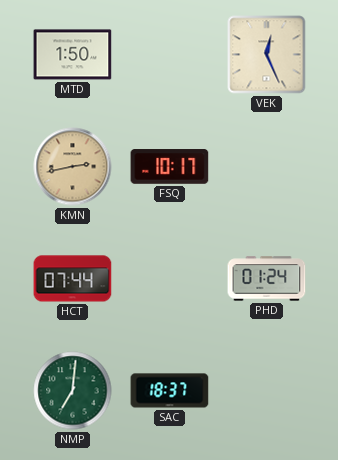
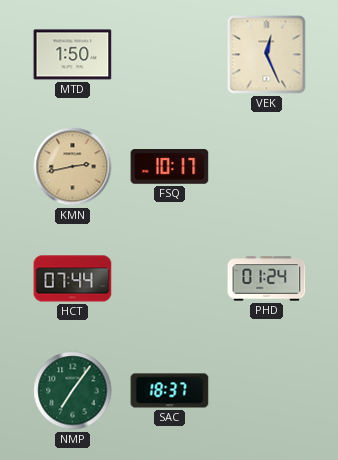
NMP: 7:01 -> 7:06
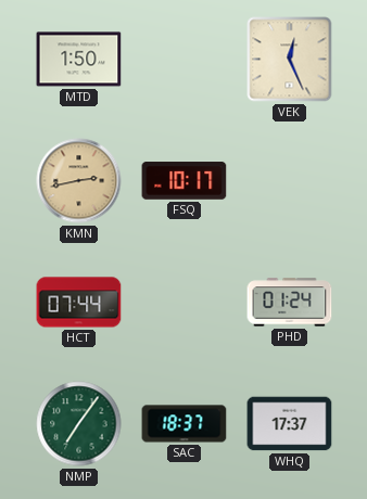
WHQ: none -> 17:37
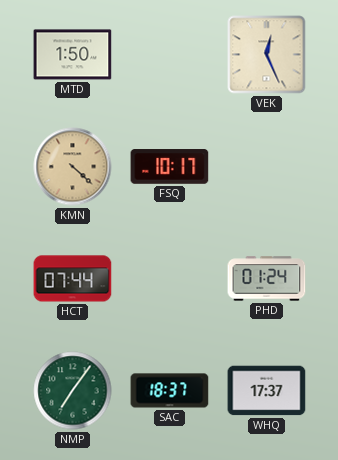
KMN: 2:43 -> 4:22
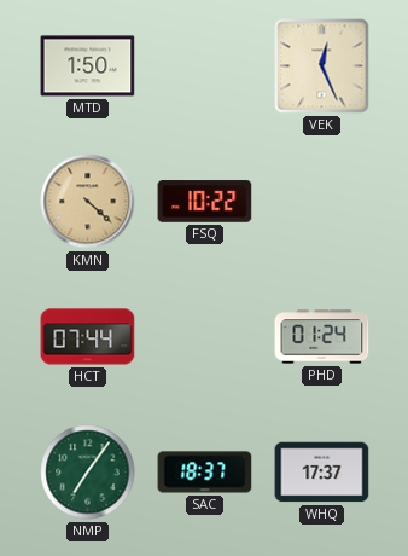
FSQ: 10:17 -> 10:22
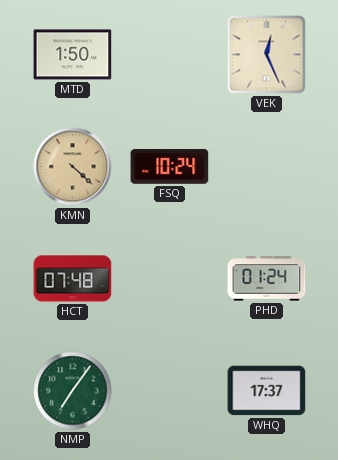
FSQ: 10:22 -> 10:24
HCT: 07:44 -> 07:48
SAC: 18:37 -> none
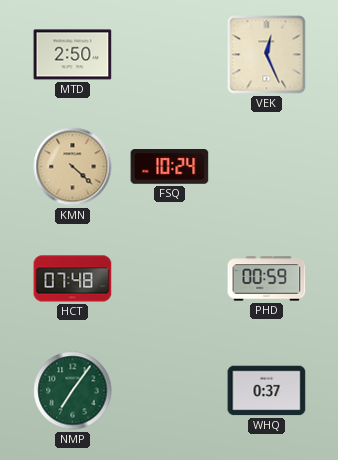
MTD: 1:50 -> 2:50
PHD: 01:24 -> 00:59
WHQ: 17:37 -> 0:37
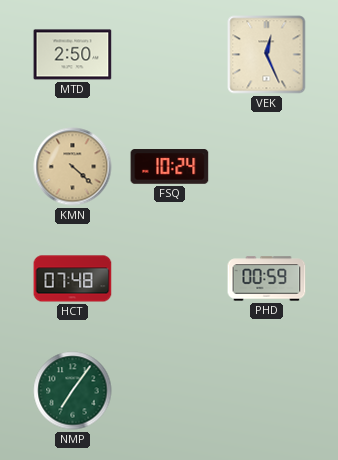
WHQ: 0:37 -> none
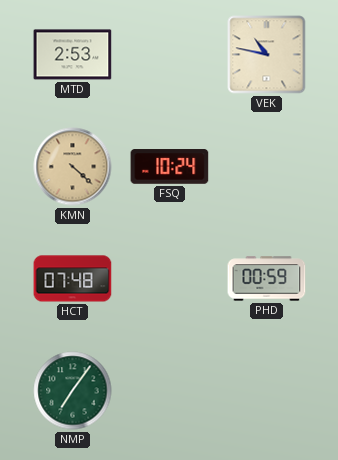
MTD: 2:50 -> 2:53
VEK: 12:26 -> 10:47
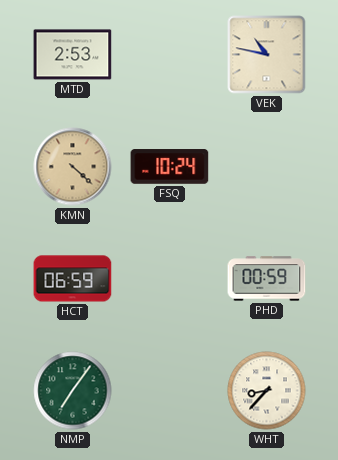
HCT: 07:48 -> 06:59
WHT: none -> 8:37
